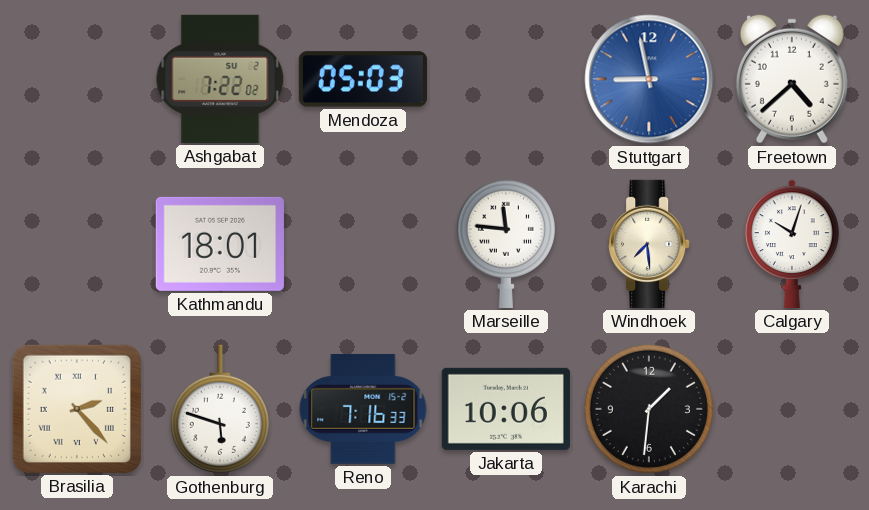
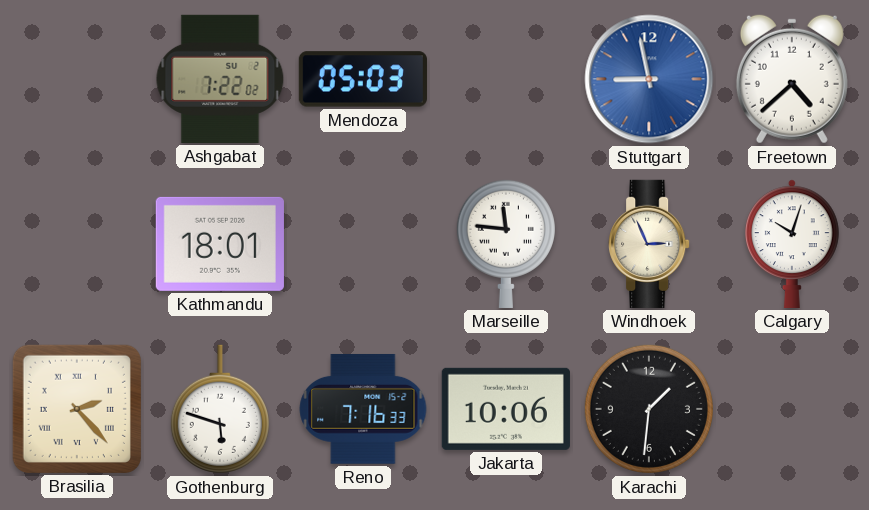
Windhoek: 7:29 -> 2:56
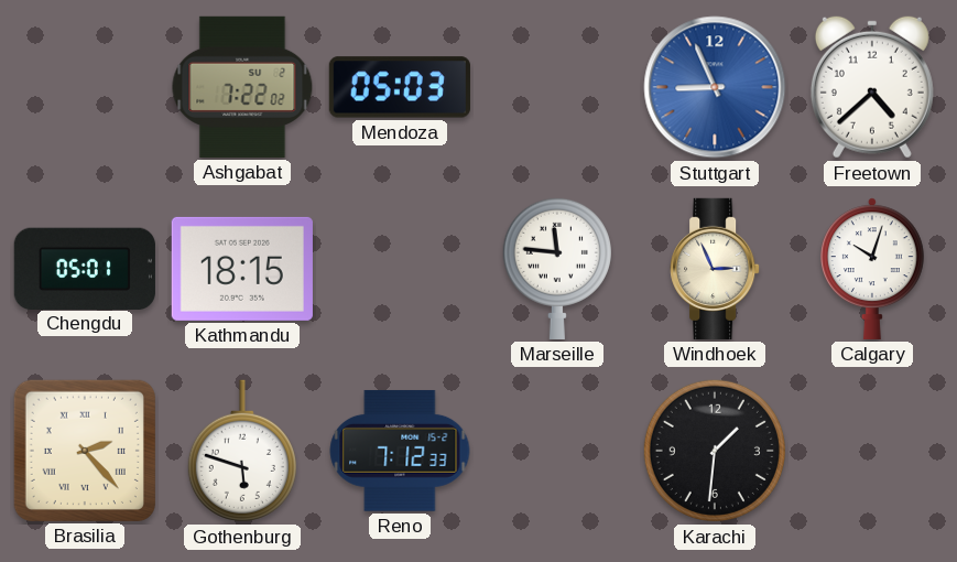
Stuttgart: 8:58 -> 8:56
Chengdu: none -> 05:01
Kathmandu: 18:01 -> 18:15
Reno: 7:16 -> 7:12
Jakarta: 10:06 -> none
